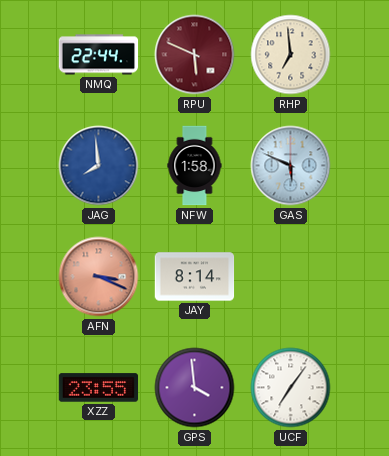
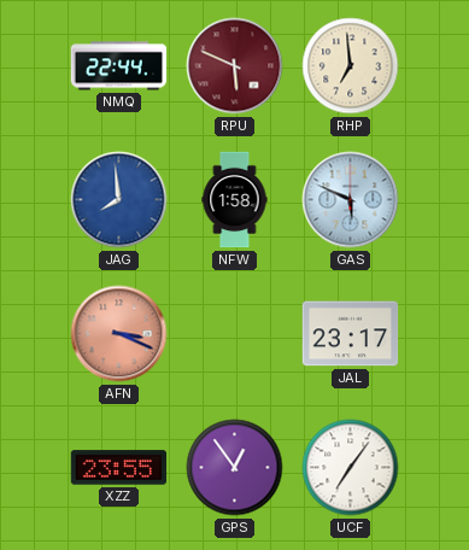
JAY: 8:14 -> none
JAL: none -> 23:17
GPS: 3:59 -> 12:54
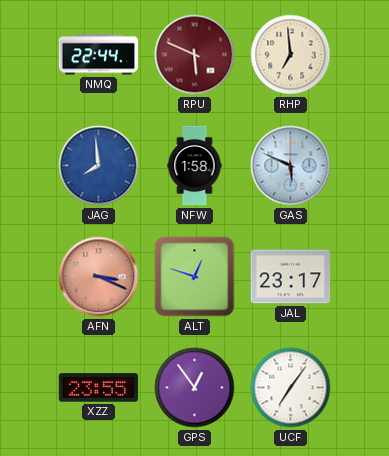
ALT: none -> 12:48
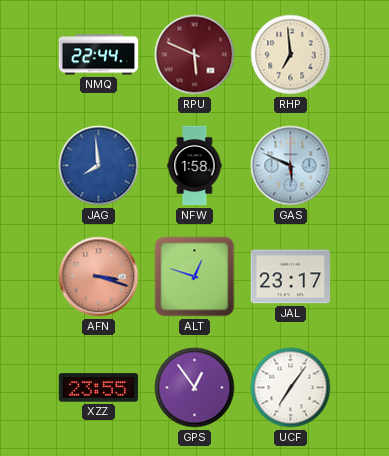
AFN: 3:19 -> 3:18
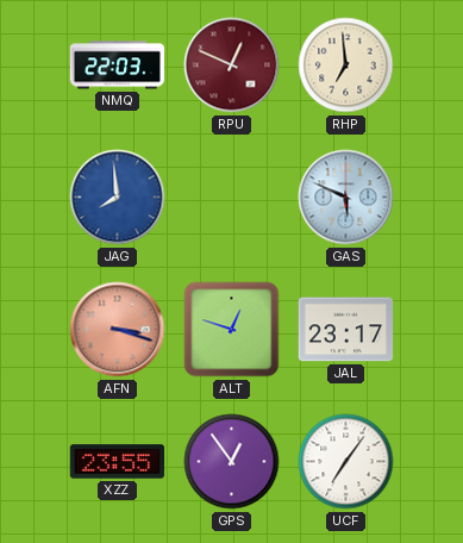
NMQ: 22:44 -> 22:03
RPU: 5:49 -> 12:49
NFW: 1:58 -> none
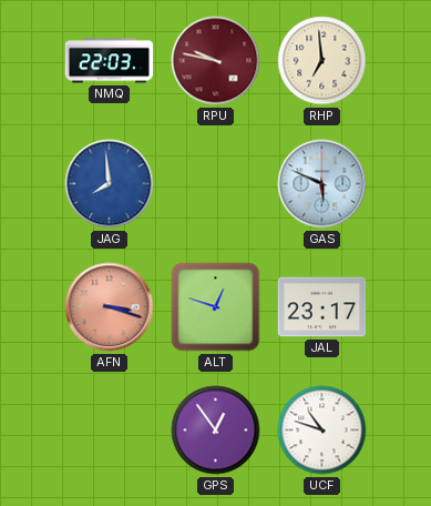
RPU: 12:49 -> 9:47
XZZ: 23:55 -> none
UCF: 7:06 -> 10:48
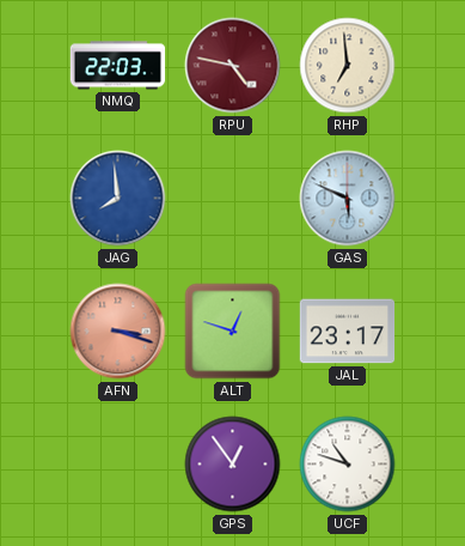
RPU: 9:47 -> 4:47
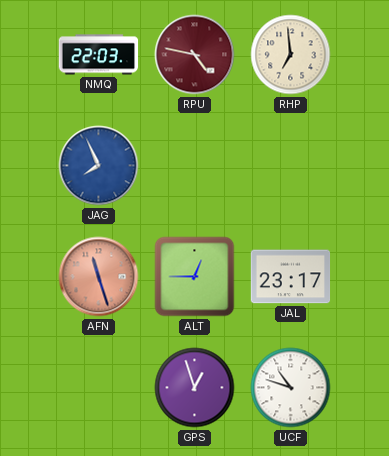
JAG: 7:59 -> 7:56
GAS: 5:49 -> none
AFN: 3:18 -> 11:27
ALT: 12:48 -> 12:45
GPS: 12:54 -> 12:57
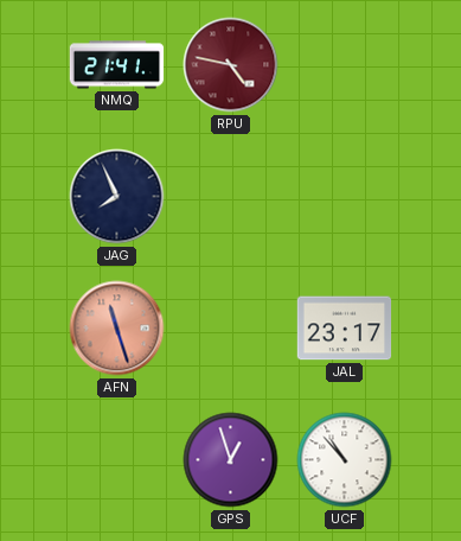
NMQ: 22:03 -> 21:41
RHP: 6:59 -> none
JAG dial: blue -> navy
ALT: 12:45 -> none
UCF: 10:48 -> 10:53
